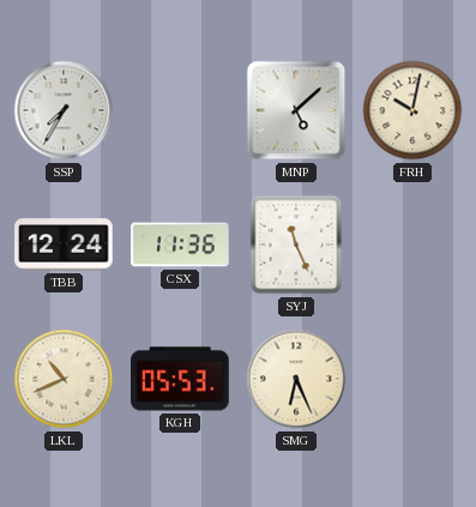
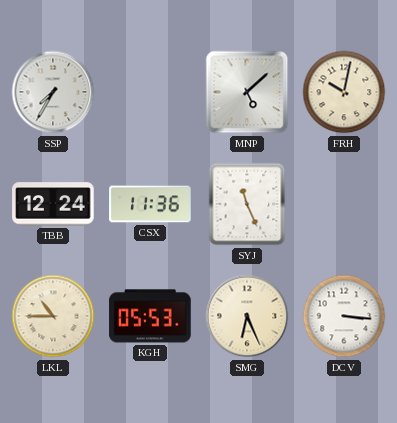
LKL: 10:41 -> 10:45
DCV: none -> 3:16
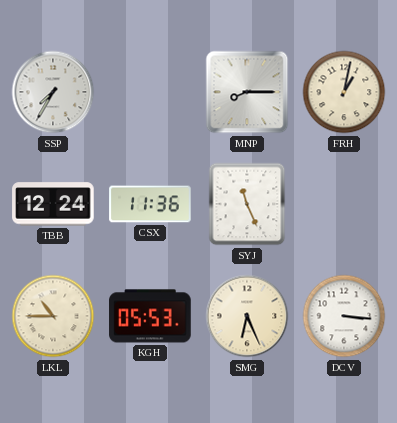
MNP: 5:08 -> 8:15
FRH: 10:02 -> 1:02
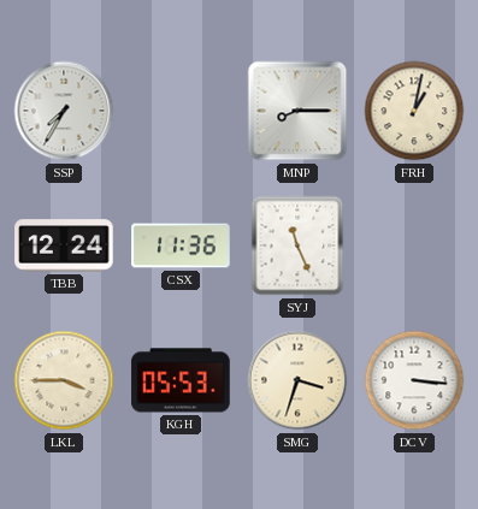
LKL: 10:45 -> 3:45
SMG: 6:26 -> 3:33
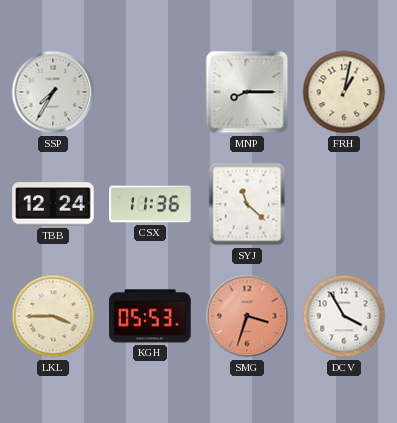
SYJ: 11:26 -> 11:22
SMG dial: cream -> salmon
DCV: 3:16 -> 3:55
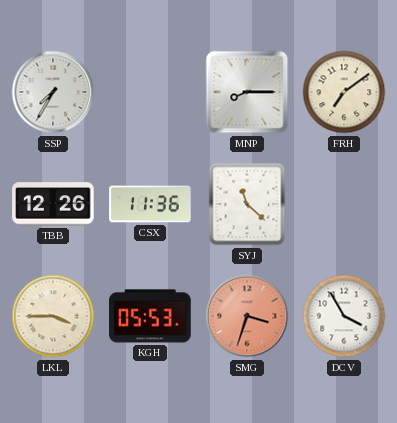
FRH: 1:02 -> 7:09
TBB: 12:24 -> 12:26
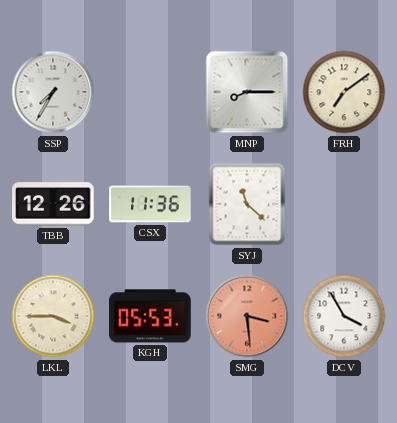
SMG: 3:33 -> 3:29
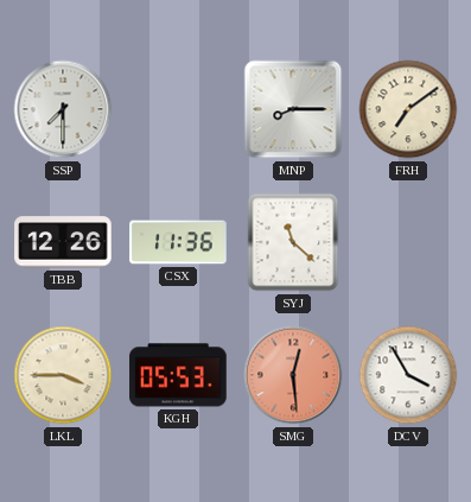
SSP: 7:35 -> 7:30
SMG: 3:29 -> 12:29
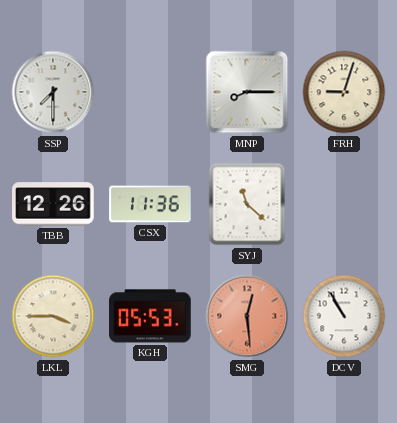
FRH: 7:09 -> 9:03
DCV: 3:55 -> 10:55
